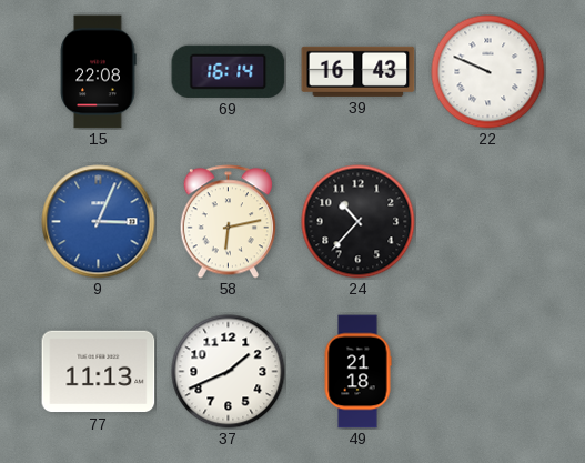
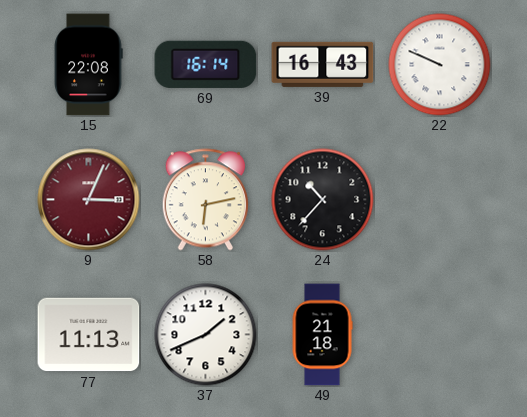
9 dial: blue -> burgundy
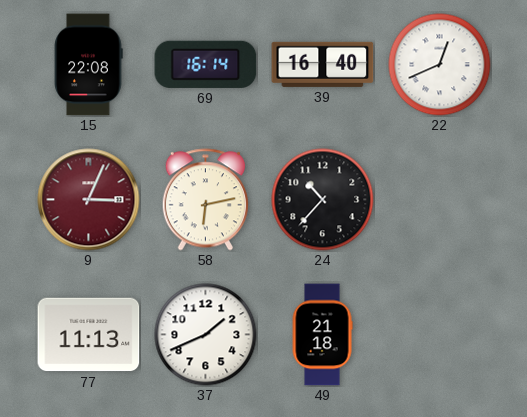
39: 16:43 -> 16:40
22: 9:49 -> 12:41
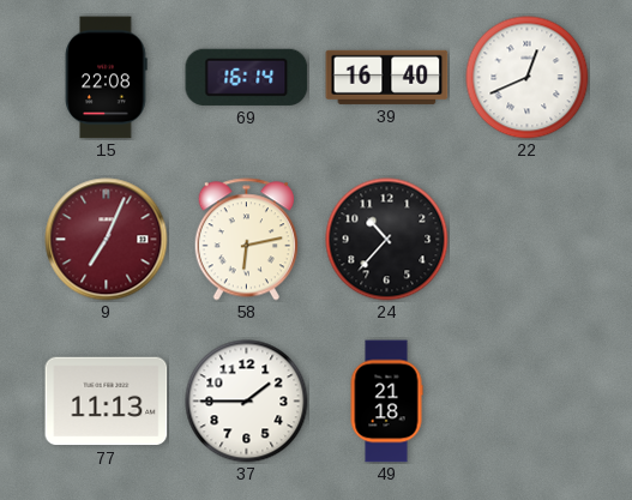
9: 3:04 -> 7:04
37: 1:41 -> 1:45
